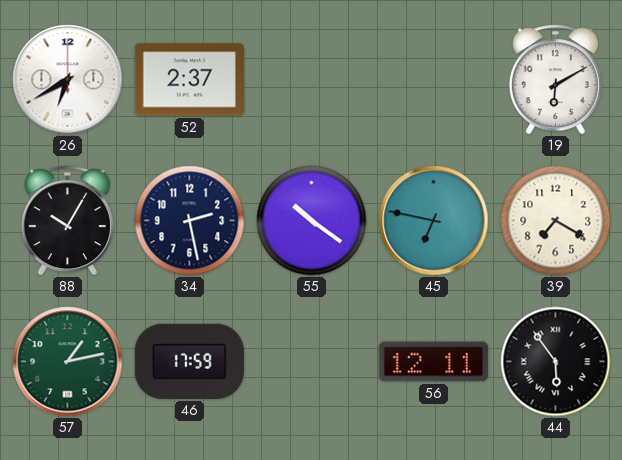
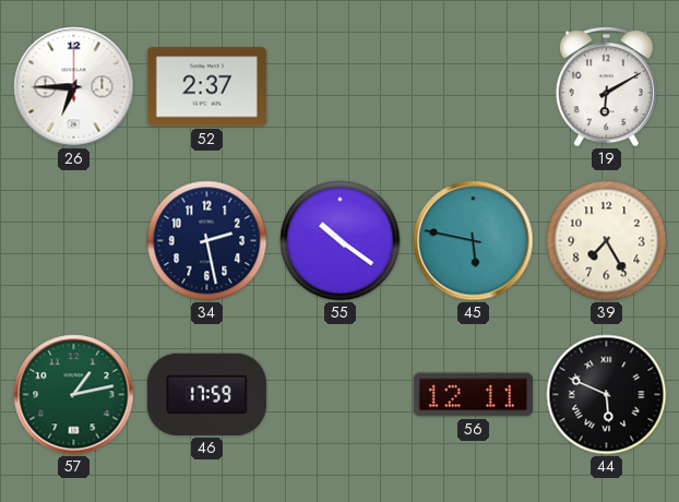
26: 6:40 -> 6:45
88: 10:05 -> none
45: 6:47 -> 5:47
39: 7:20 -> 7:25
44: 5:54 -> 5:49
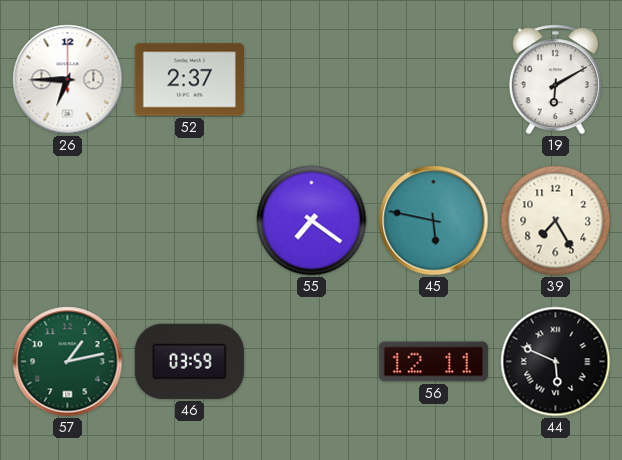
34: 2:28 -> none
55: 10:21 -> 7:21
46: 17:59 -> 03:59
